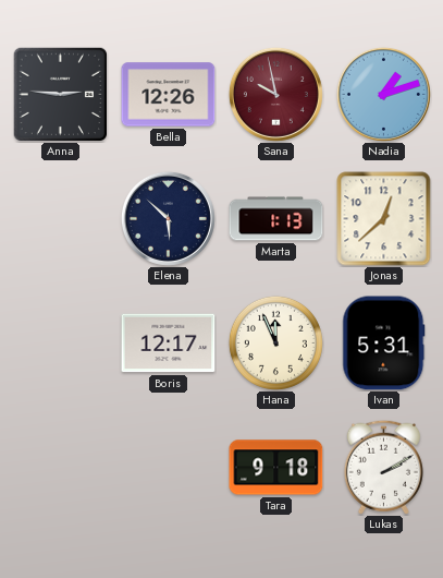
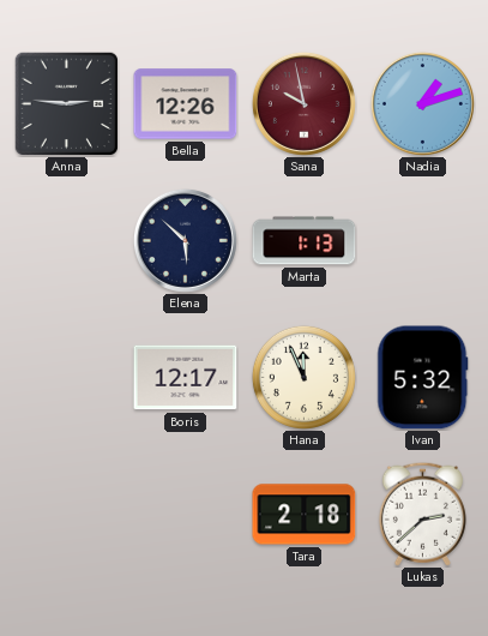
Jonas: 12:38 -> none
Ivan: 5:31 -> 5:32
Tara: 9:18 -> 2:18
Lukas: 2:10 -> 2:38
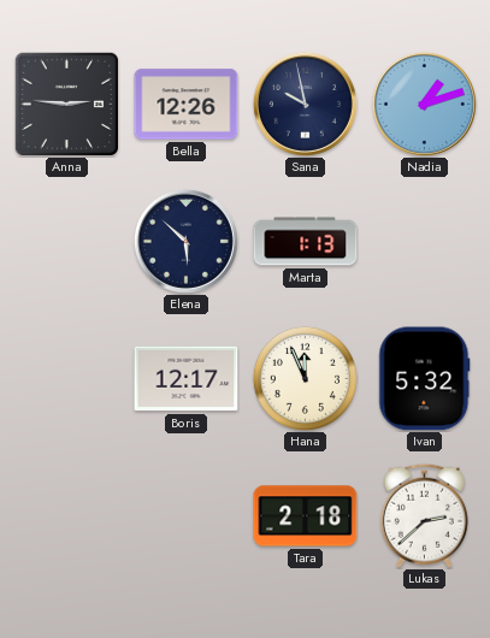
Sana dial: burgundy -> navy
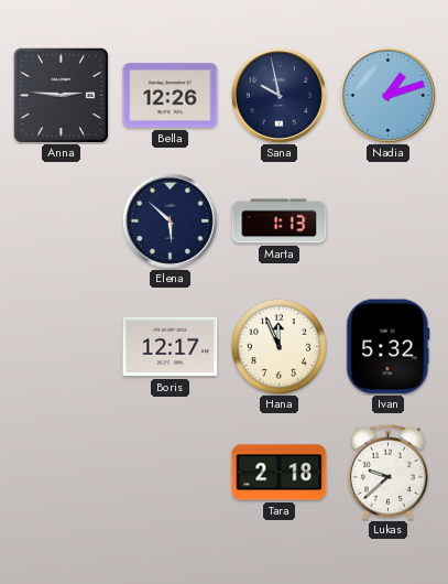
Lukas: 2:38 -> 9:38
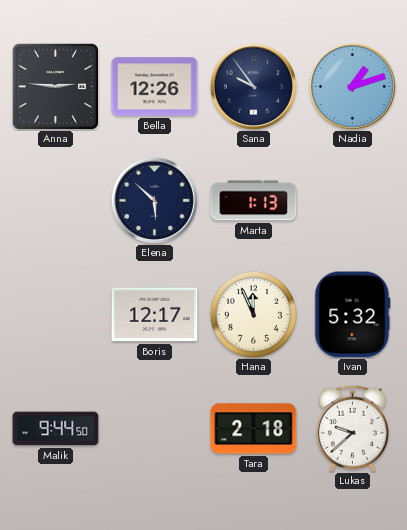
Sana: 9:58 -> 9:54
Malik: none -> 9:44
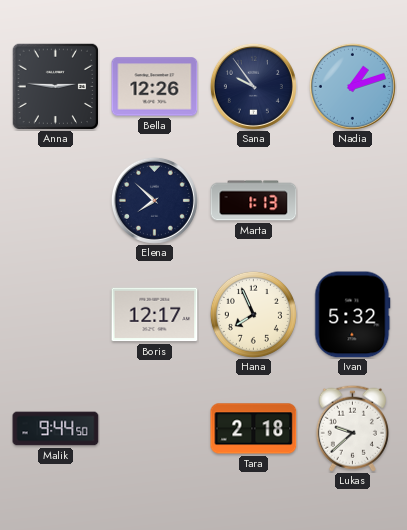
Elena: 5:52 -> 7:52
Hana: 11:56 -> 7:56
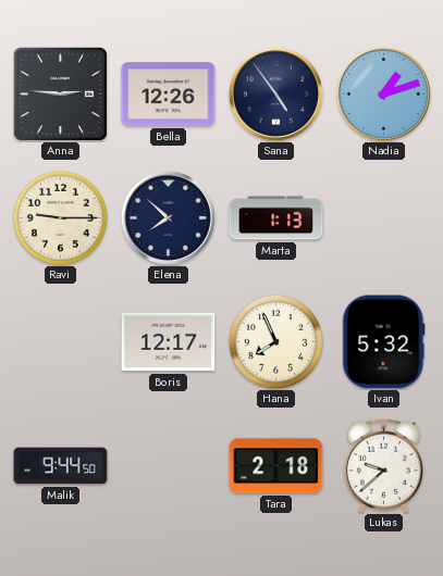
Sana: 9:54 -> 4:54
Ravi: none -> 9:15
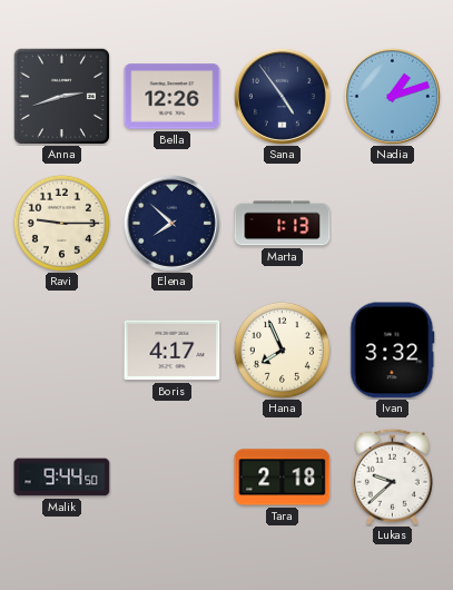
Anna: 2:46 -> 2:42
Boris: 12:17 -> 4:17
Ivan: 5:32 -> 3:32
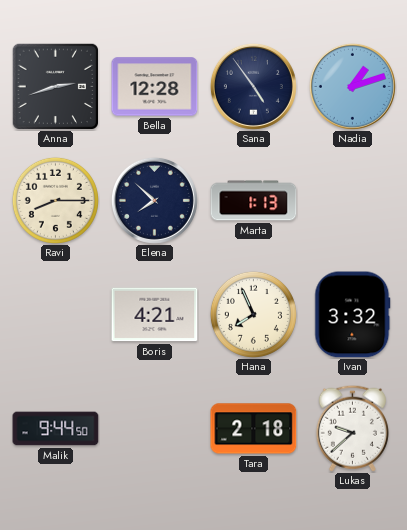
Bella: 12:26 -> 12:28
Ravi: 9:15 -> 8:15
Boris: 4:17 -> 4:21
